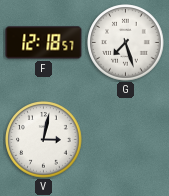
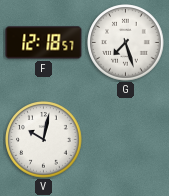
V: 3:02 -> 10:02
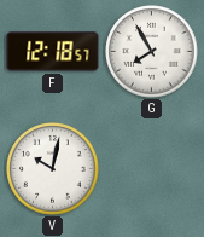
G: 7:27 -> 7:55
